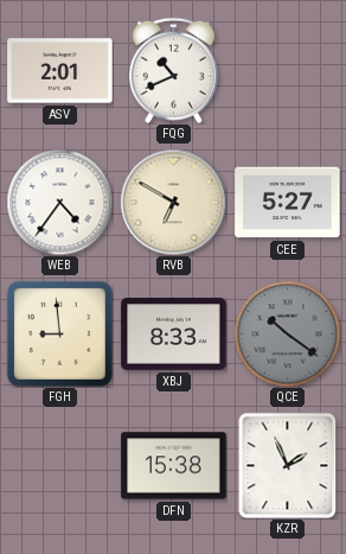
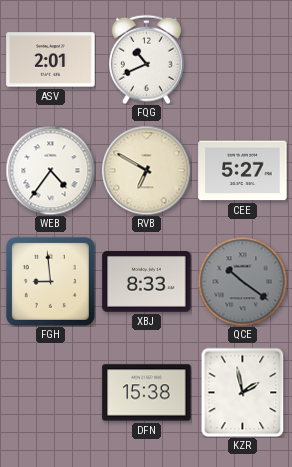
KZR: 1:56 -> 1:58
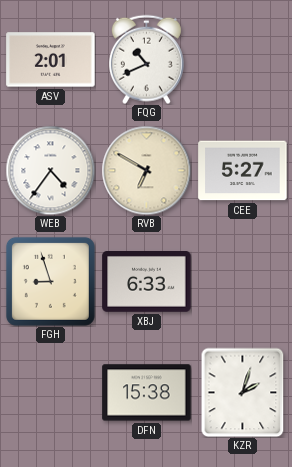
FGH: 8:59 -> 8:57
XBJ: 8:33 -> 6:33
QCE: 10:21 -> none
KZR: 1:58 -> 2:03
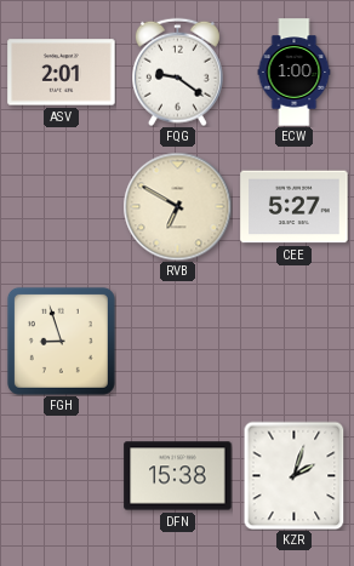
FQG: 10:41 -> 9:21
ECW: none -> 1:00
WEB: 4:36 -> none
XBJ: 6:33 -> none
